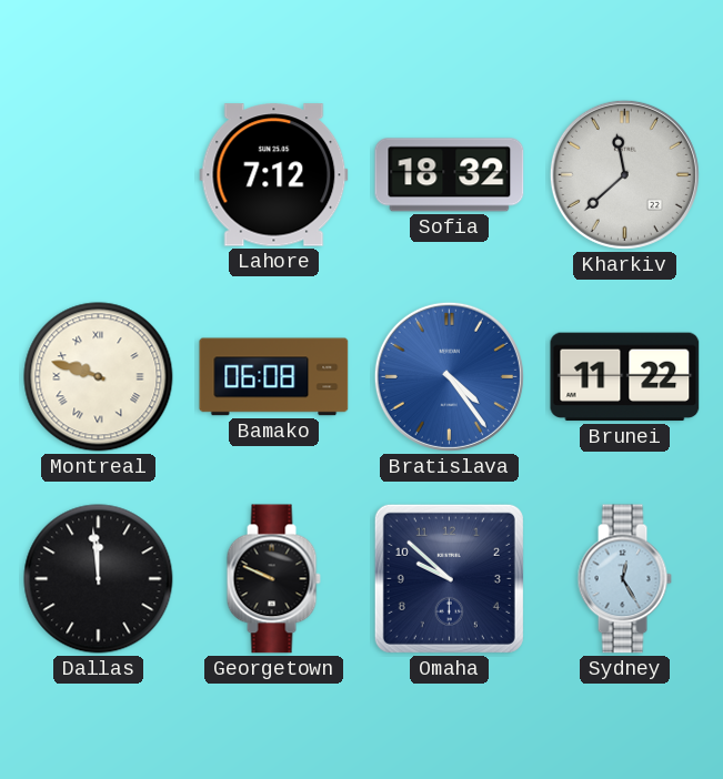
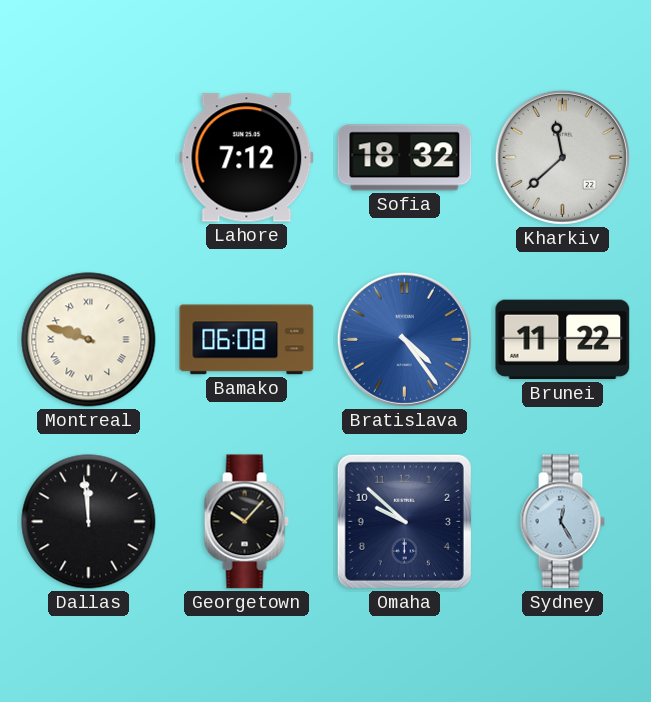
Georgetown: 9:49 -> 10:07
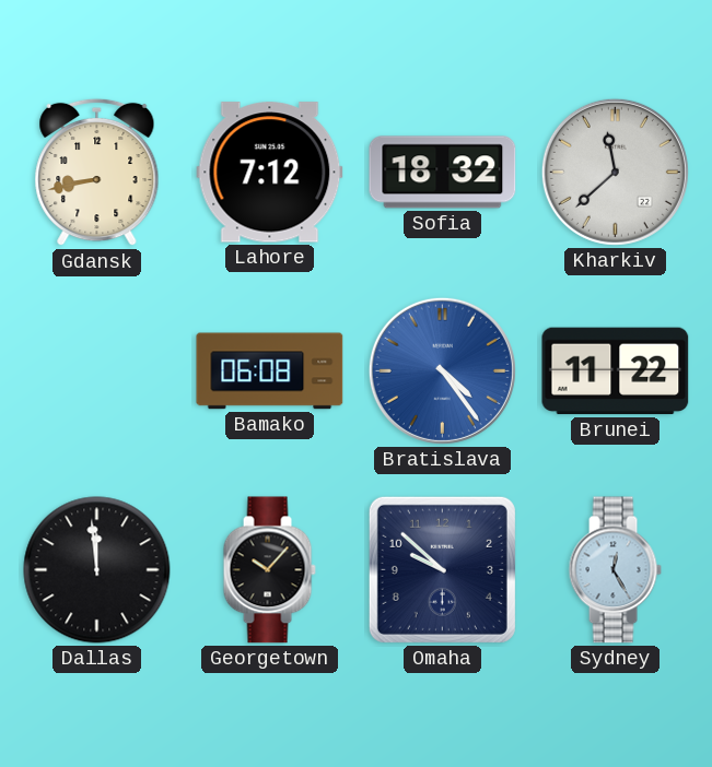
Gdansk: none -> 8:43
Montreal: 9:48 -> none
